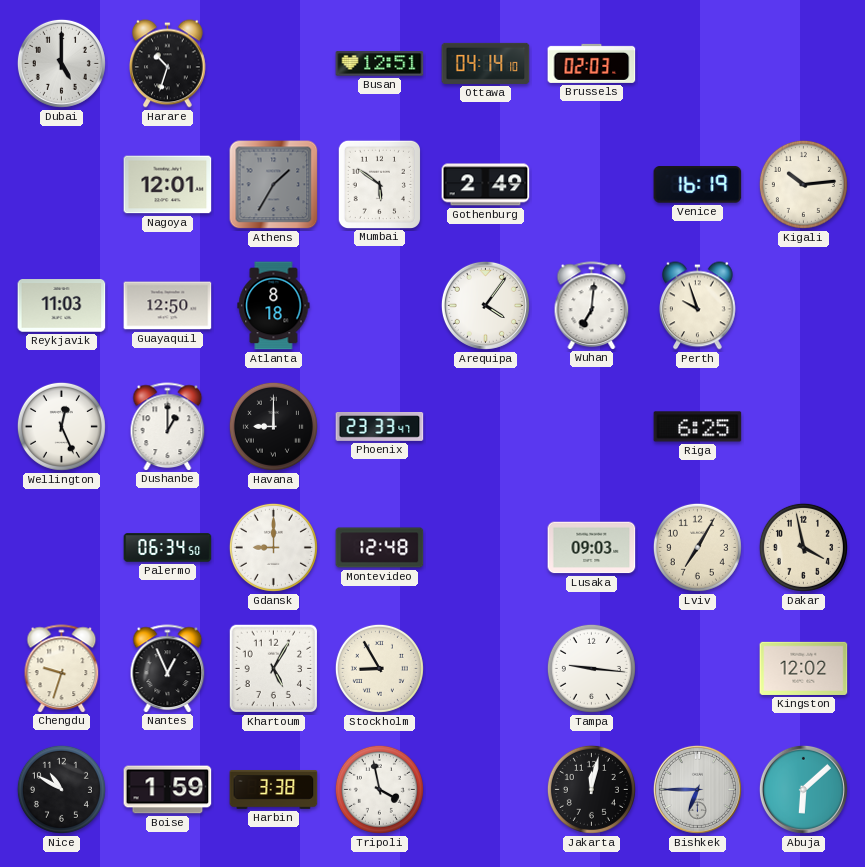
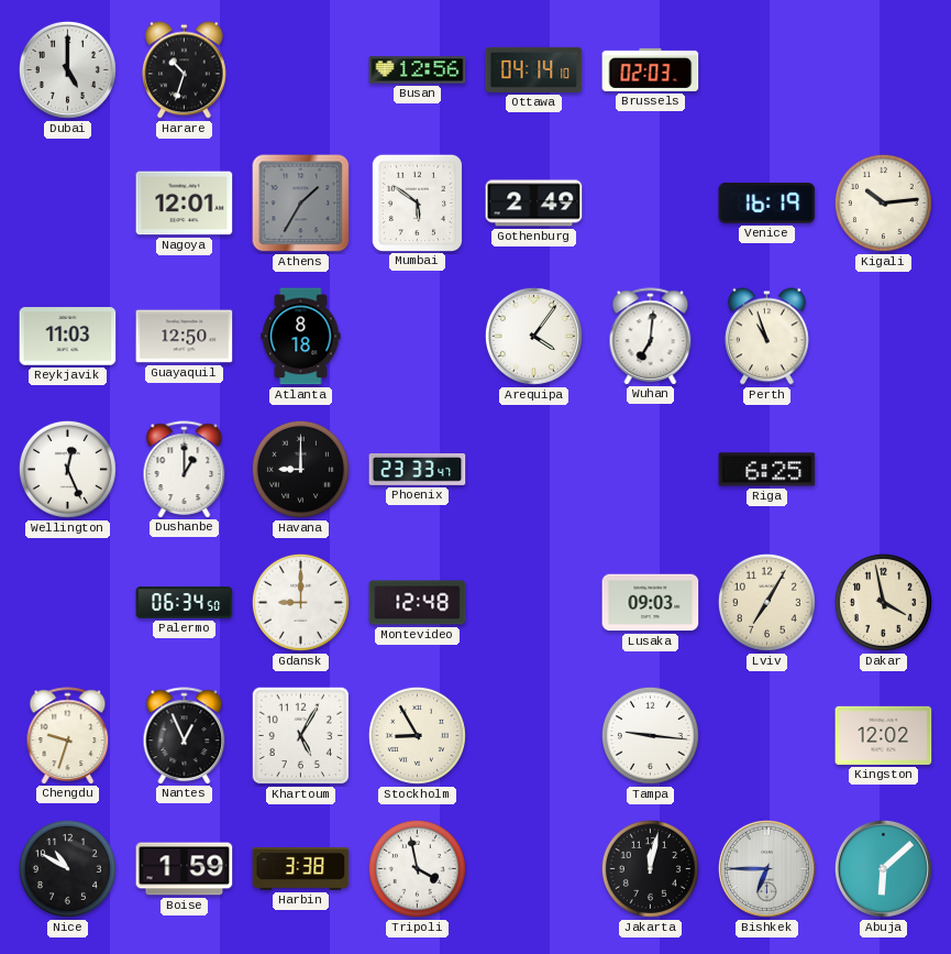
Busan: 12:51 -> 12:56
Perth: 9:57 -> 10:57
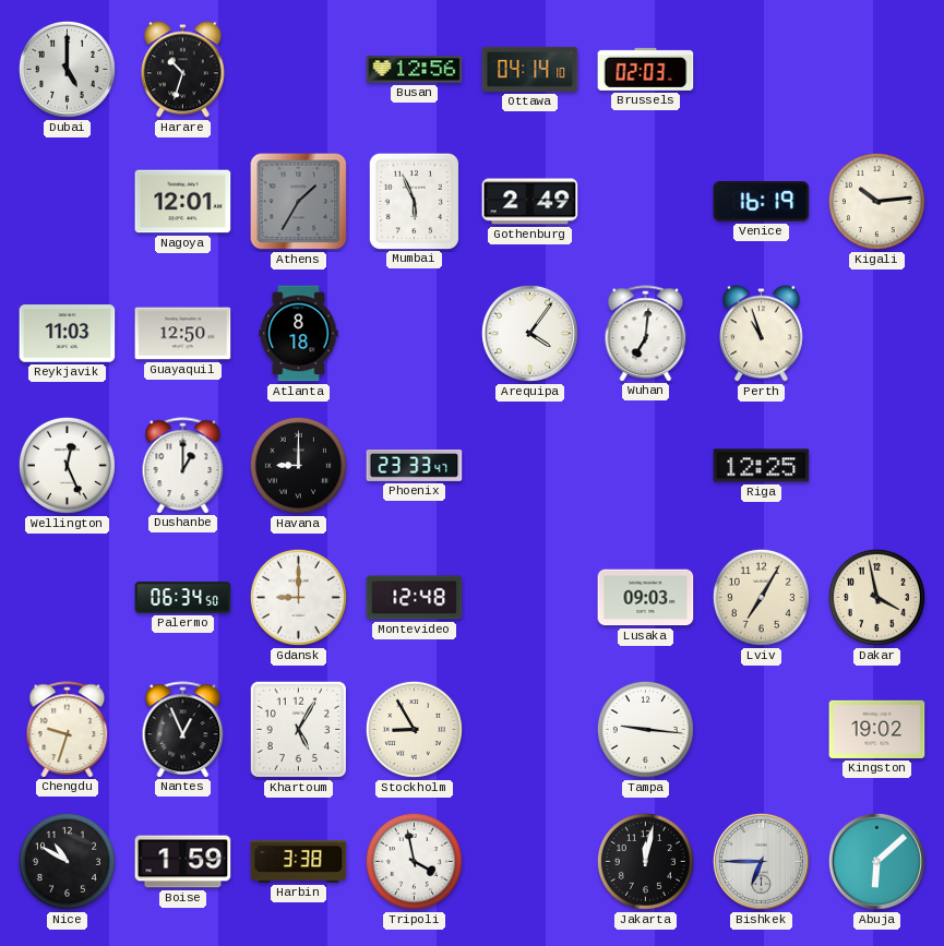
Mumbai: 5:51 -> 5:56
Riga: 6:25 -> 12:25
Kingston: 12:02 -> 19:02
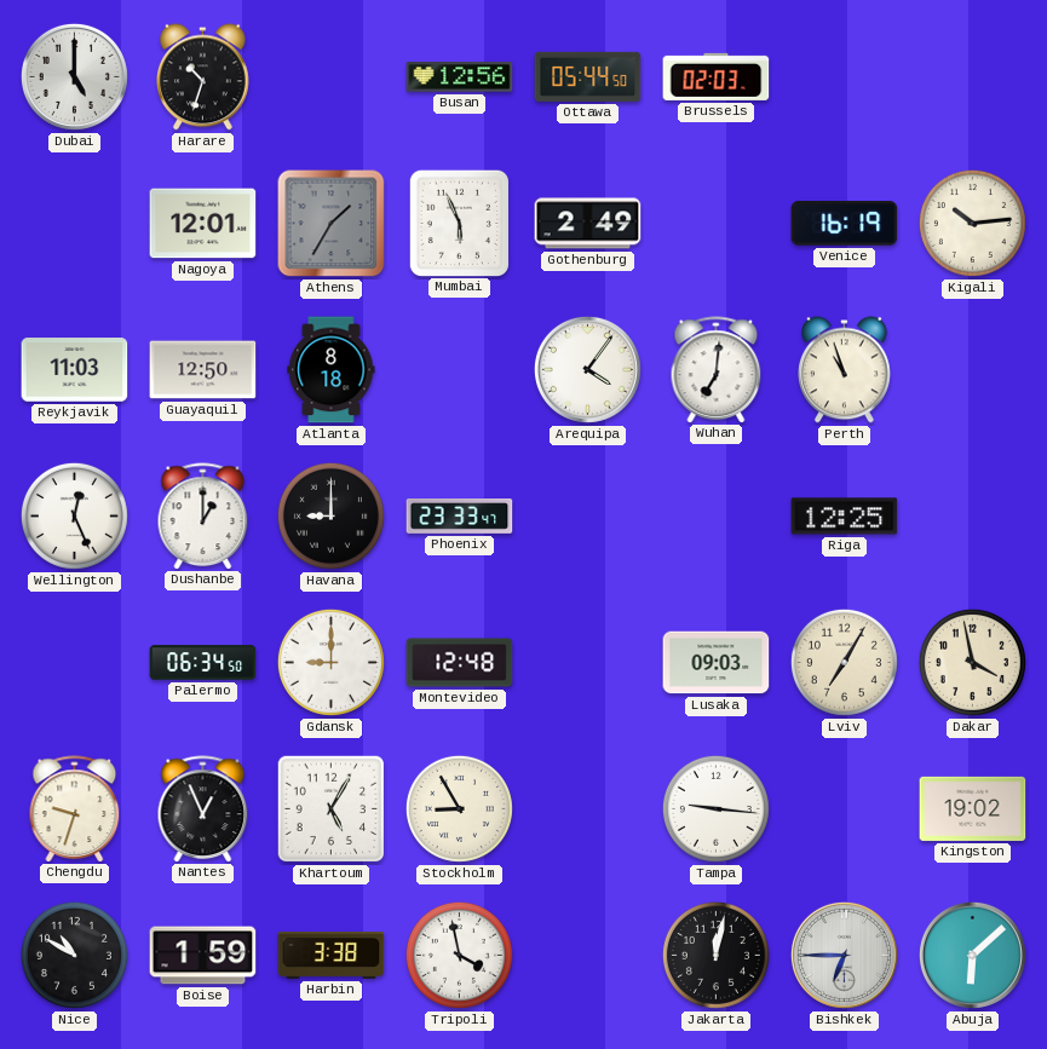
Ottawa: 04:14 -> 05:44
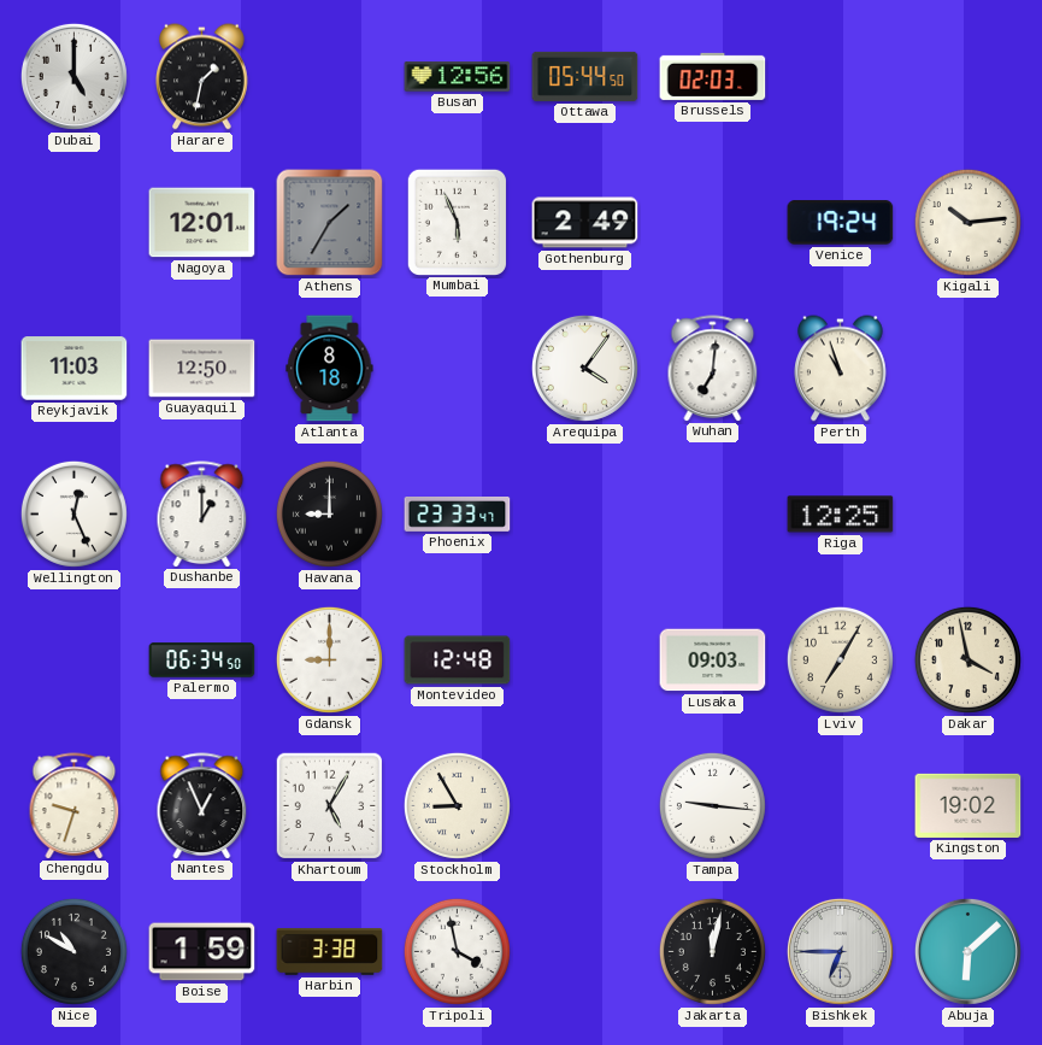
Harare: 10:33 -> 1:32
Venice: 16:19 -> 19:24
